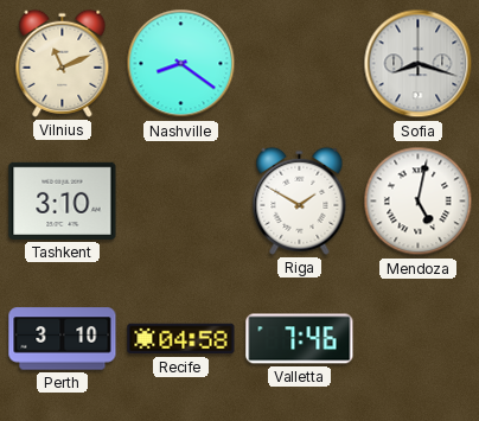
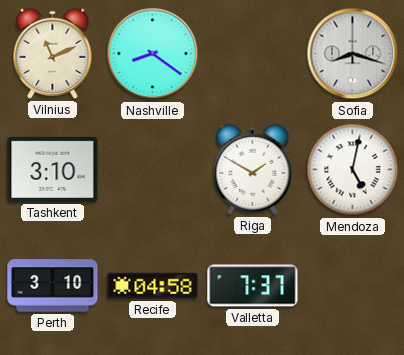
Valletta: 7:46 -> 7:37
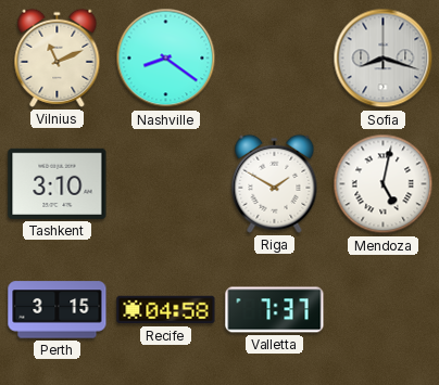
Perth: 3:10 -> 3:15
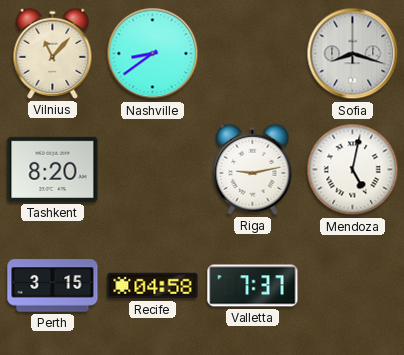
Vilnius: 11:11 -> 11:07
Nashville: 8:21 -> 8:39
Tashkent: 3:10 -> 8:20
Riga: 1:50 -> 9:13
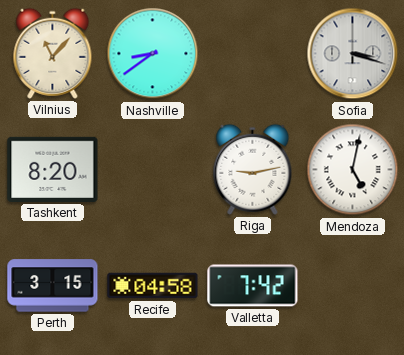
Sofia: 8:18 -> 3:18
Valletta: 7:37 -> 7:42
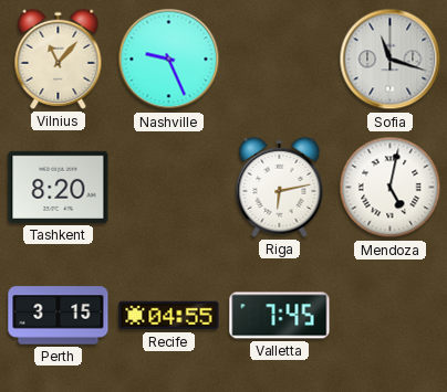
Nashville: 8:39 -> 9:26
Sofia: 3:18 -> 11:18
Riga: 9:13 -> 6:13
Recife: 04:58 -> 04:55
Valletta: 7:42 -> 7:45
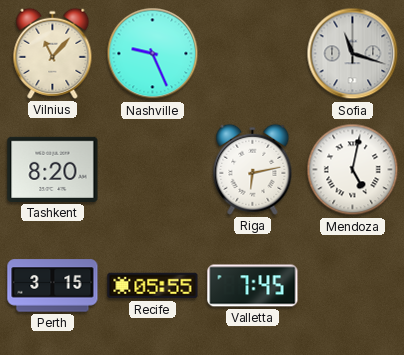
Recife: 04:55 -> 05:55
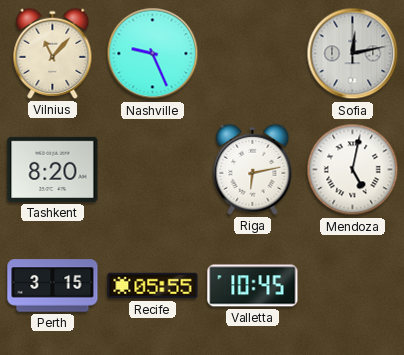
Sofia: 11:18 -> 12:13
Valletta: 7:45 -> 10:45
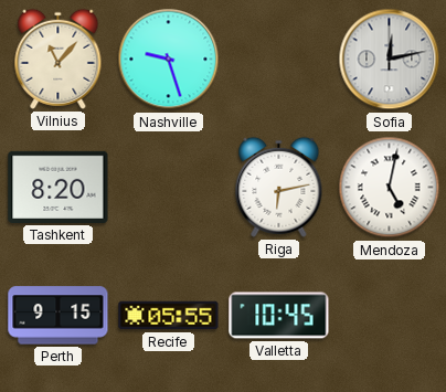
Nashville: 9:26 -> 9:27
Perth: 3:15 -> 9:15
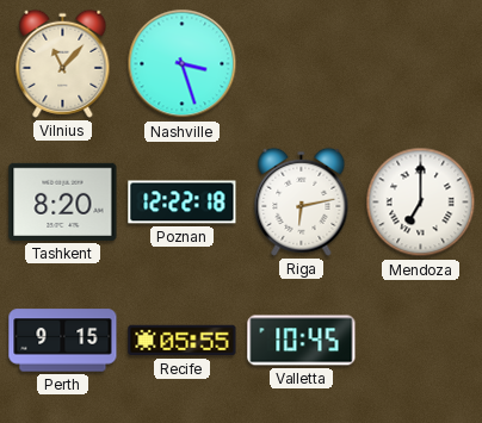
Nashville: 9:27 -> 3:27
Sofia: 12:13 -> none
Poznan: none -> 12:22
Mendoza: 5:02 -> 7:00
